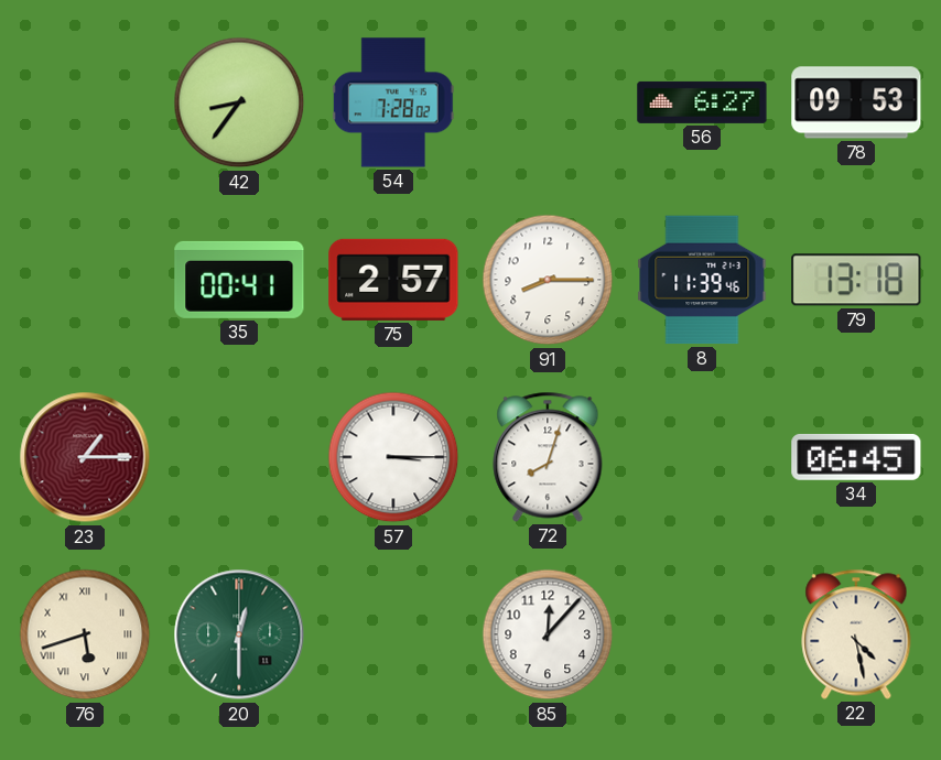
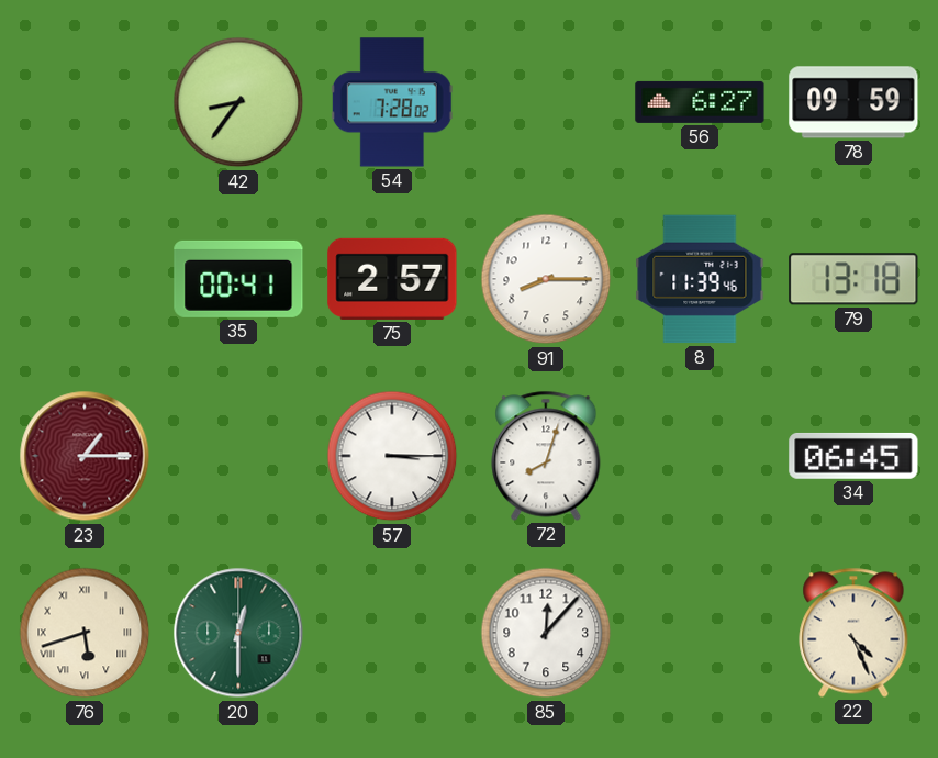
78: 09:53 -> 09:59
22: 4:28 -> 4:26
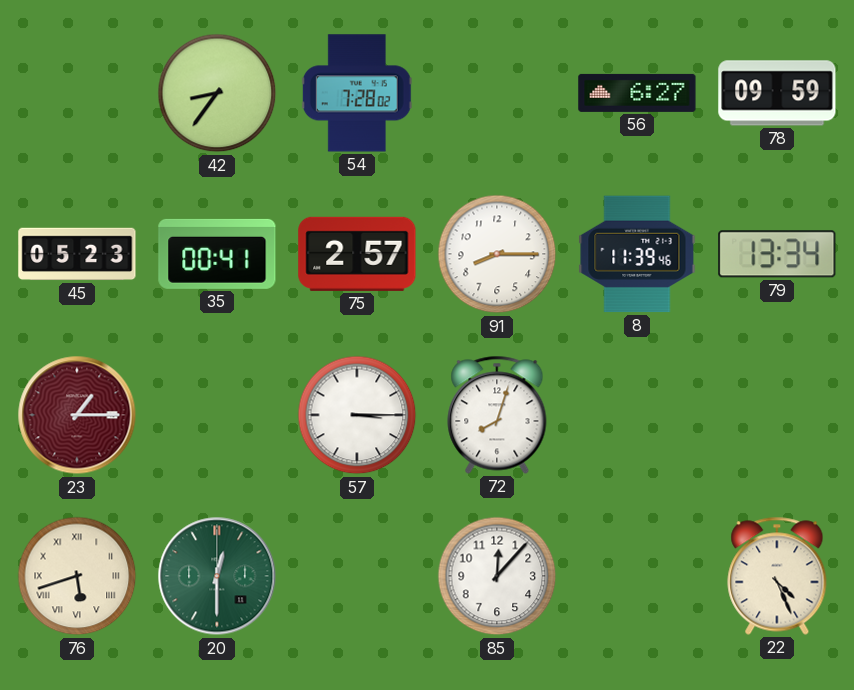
45: none -> 05:23
79: 13:18 -> 13:34
34: 06:45 -> none
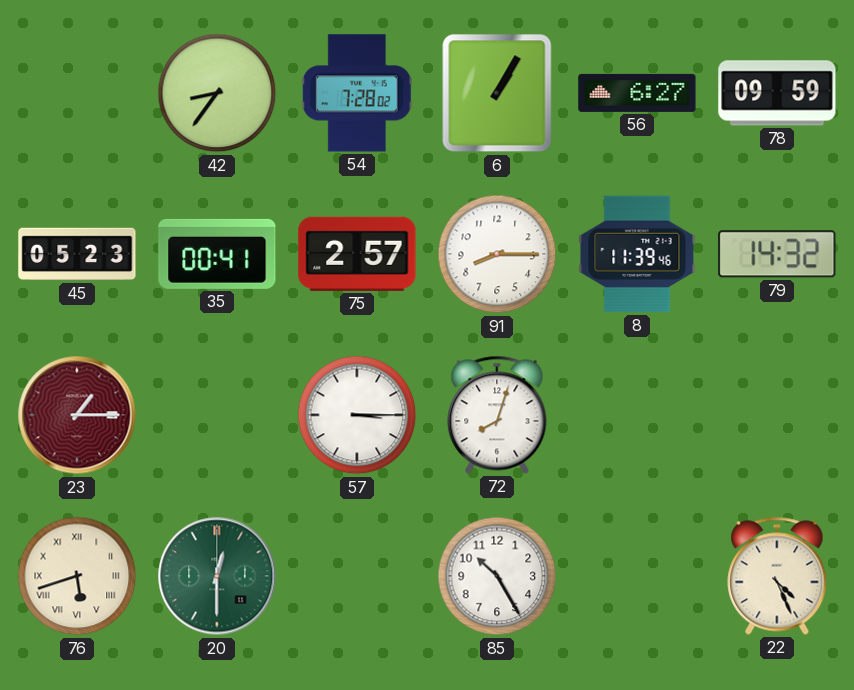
6: none -> 1:05
79: 13:34 -> 14:32
85: 12:07 -> 10:25
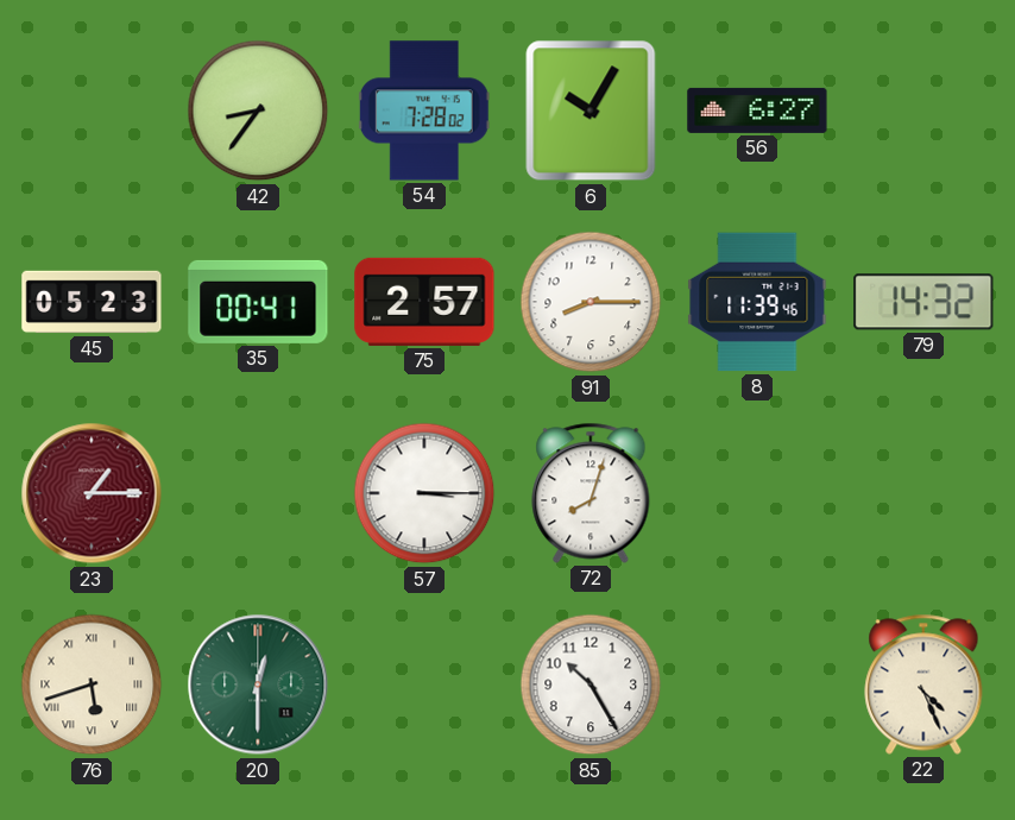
6: 1:05 -> 10:05
78: 09:59 -> none
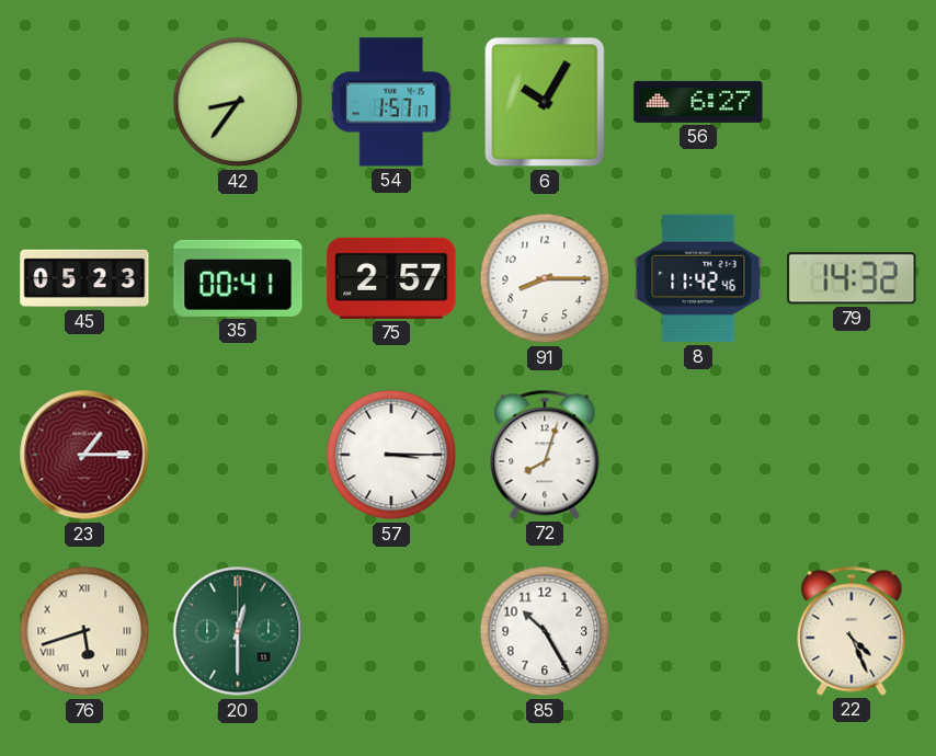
54: 7:28 -> 1:57
8: 11:39 -> 11:42
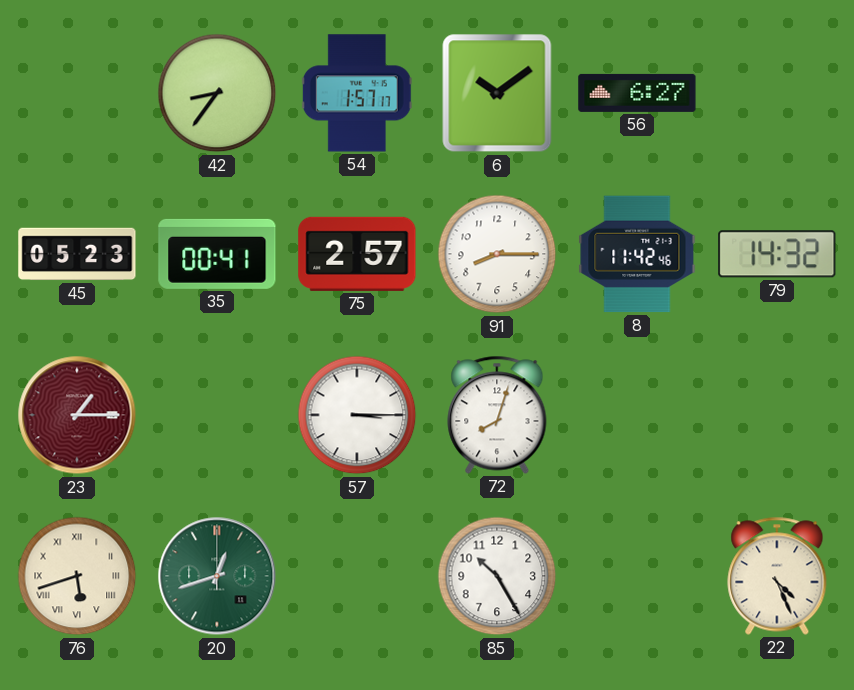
6: 10:05 -> 10:09
20: 12:30 -> 12:42
